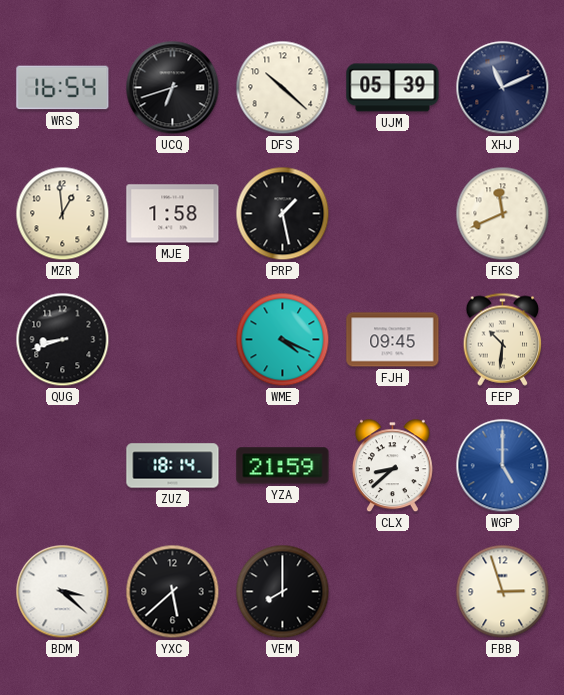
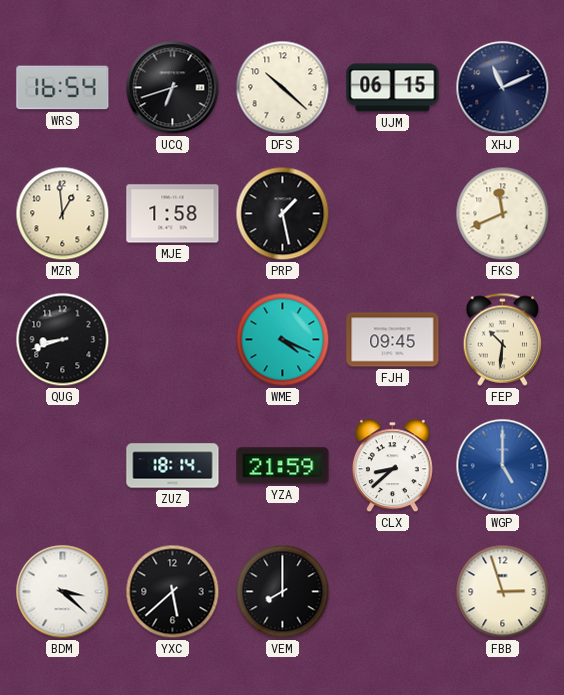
UJM: 05:39 -> 06:15
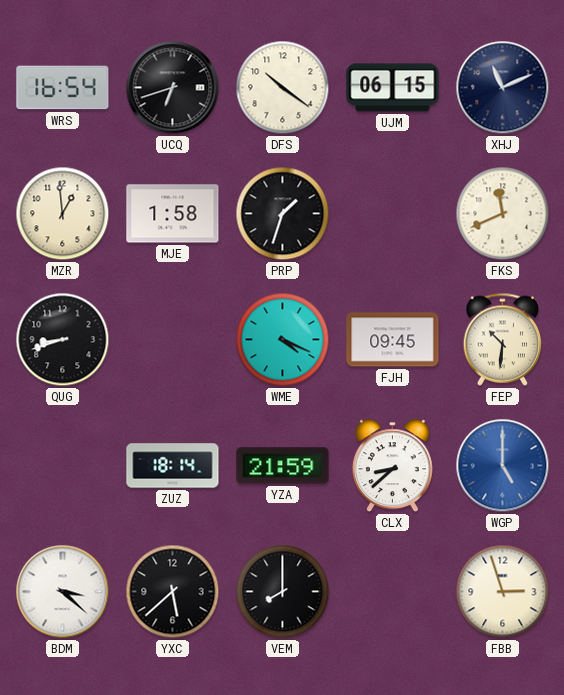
DFS: 10:22 -> 10:21
PRP: 1:28 -> 1:33
